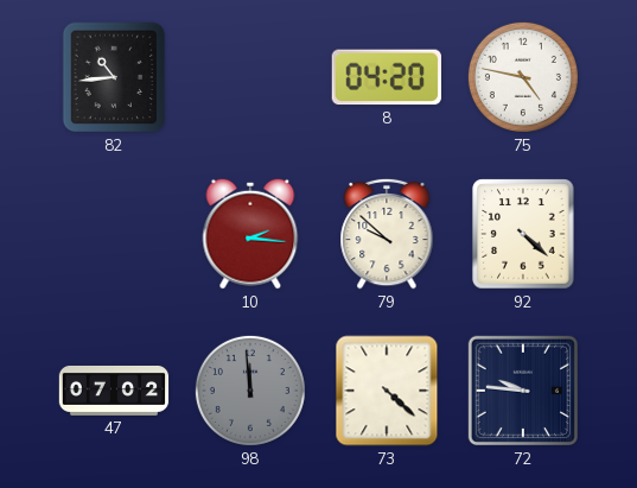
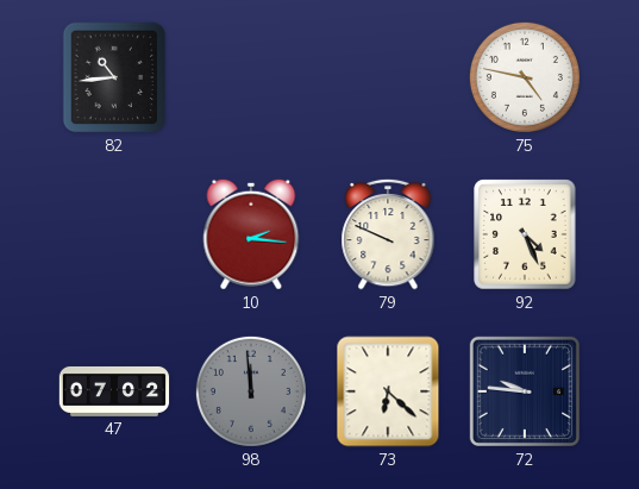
8: 04:20 -> none
79: 9:52 -> 9:49
92: 4:22 -> 4:26
73: 4:22 -> 6:22
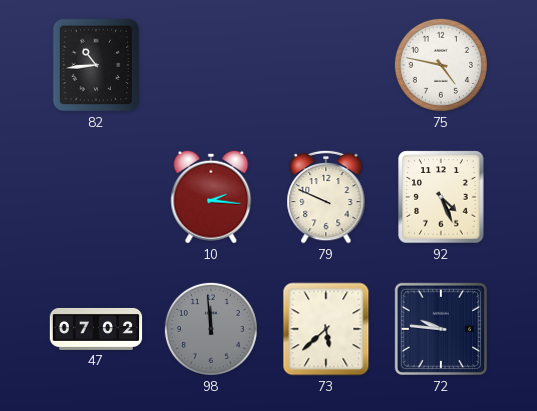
73: 6:22 -> 5:38
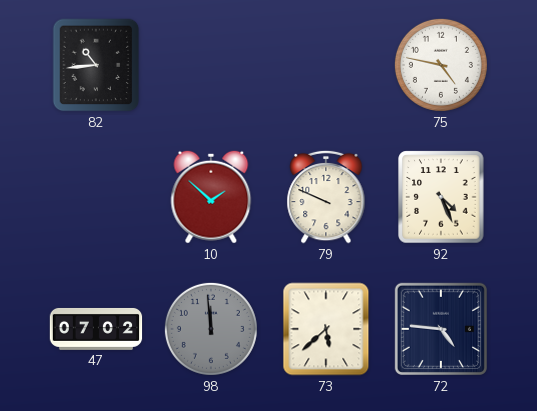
10: 2:16 -> 1:52
72: 9:46 -> 4:46
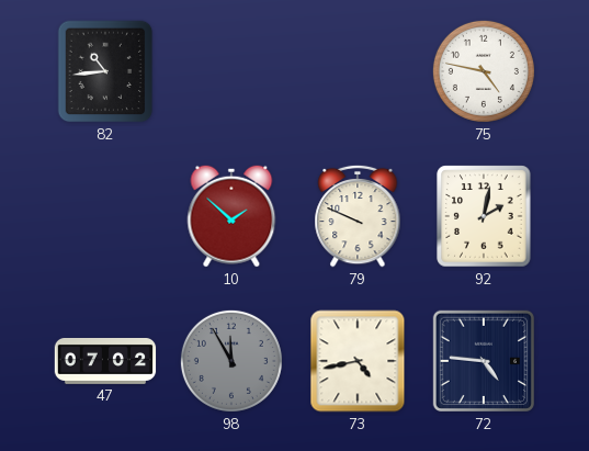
92: 4:26 -> 2:02
98: 11:59 -> 11:55
73: 5:38 -> 4:43
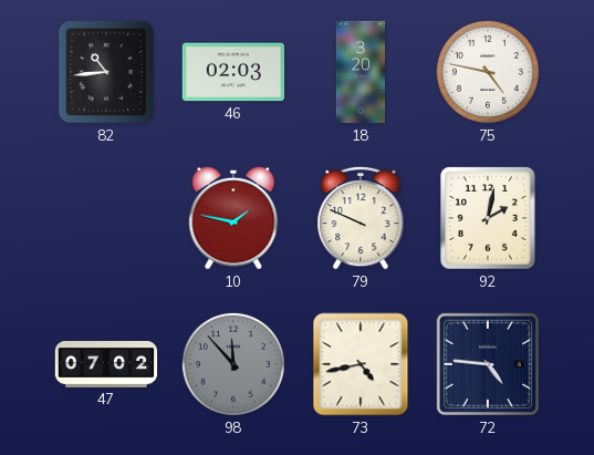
46: none -> 02:03
18: none -> 3:20
10: 1:52 -> 1:47
98: 11:55 -> 11:53
